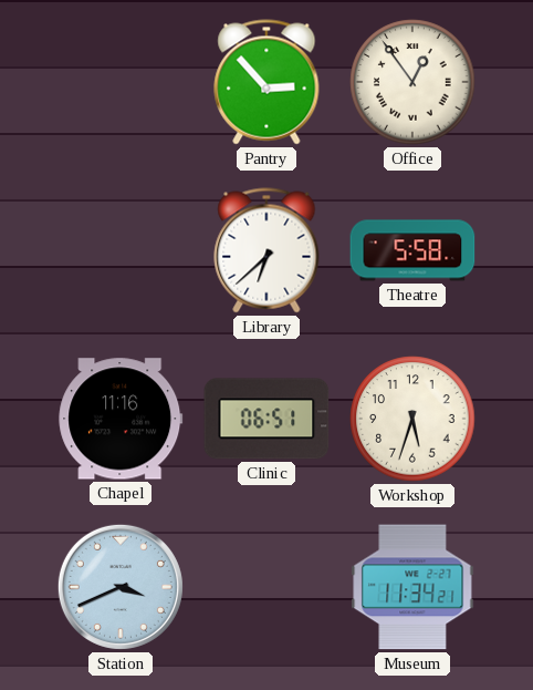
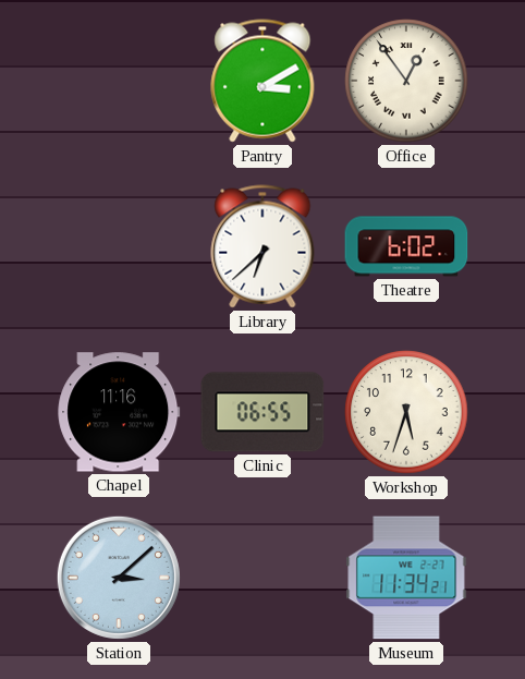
Pantry: 2:53 -> 3:10
Theatre: 5:58 -> 6:02
Clinic: 06:51 -> 06:55
Station: 3:41 -> 3:08
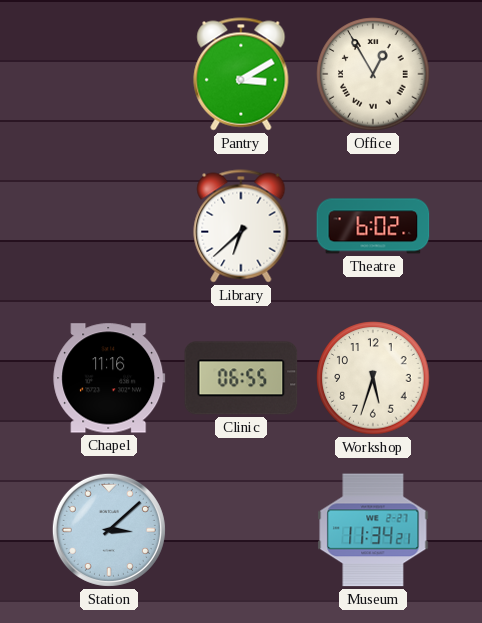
Office: 12:54 -> 12:55
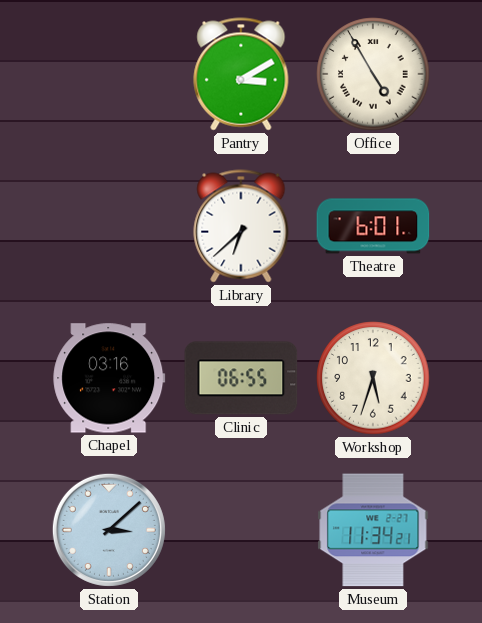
Office: 12:55 -> 4:55
Theatre: 6:02 -> 6:01
Chapel: 11:16 -> 03:16
